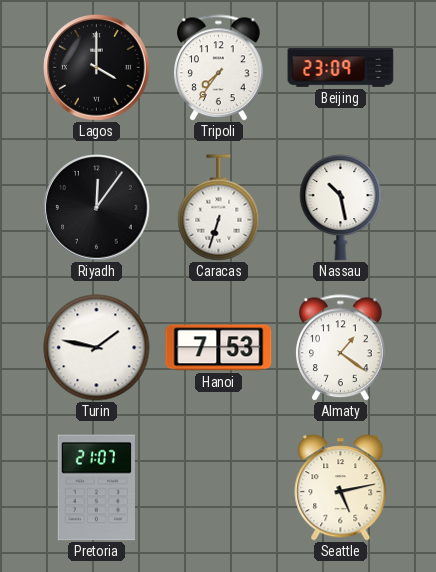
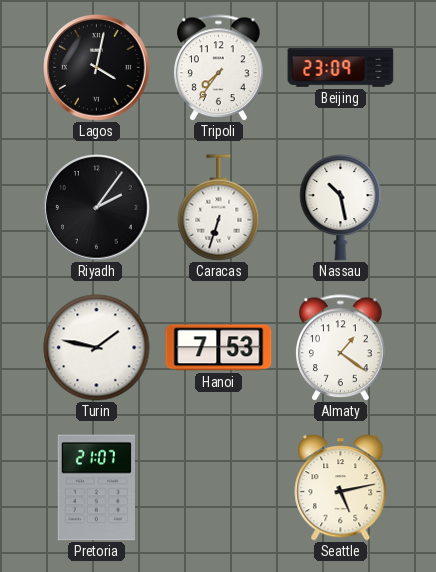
Lagos: 4:00 -> 4:02
Riyadh: 12:06 -> 2:06
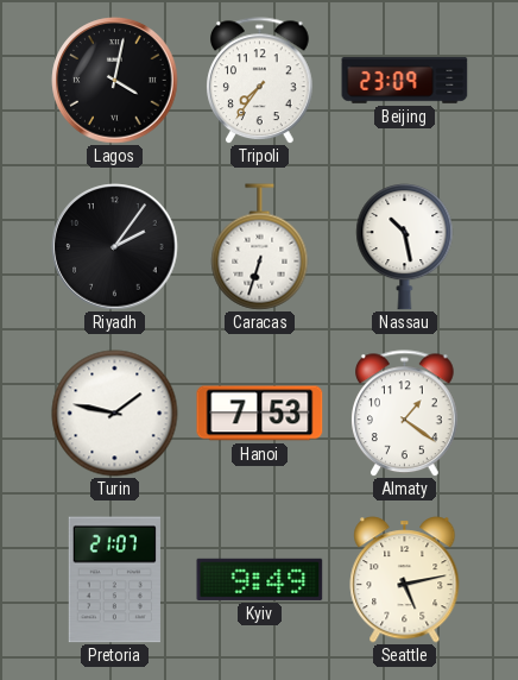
Kyiv: none -> 9:49
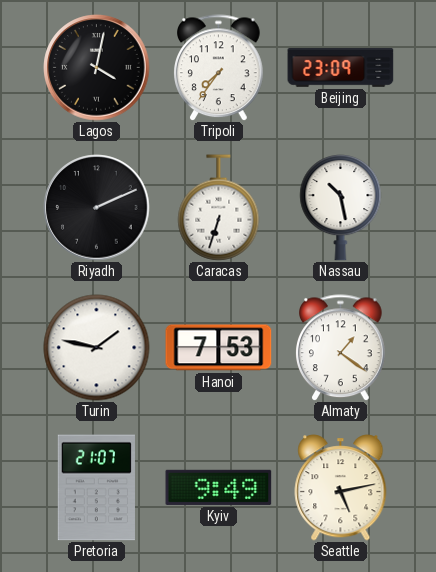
Riyadh: 2:06 -> 2:11
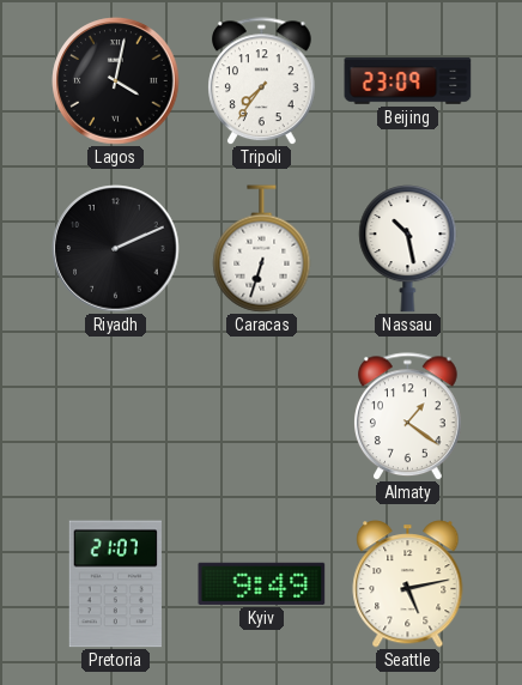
Turin: 1:47 -> none
Hanoi: 7:53 -> none
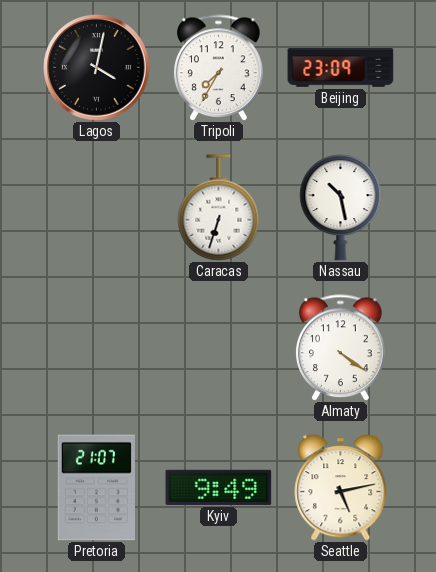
Tripoli: 7:36 -> 7:35
Riyadh: 2:11 -> none
Almaty: 1:21 -> 4:21
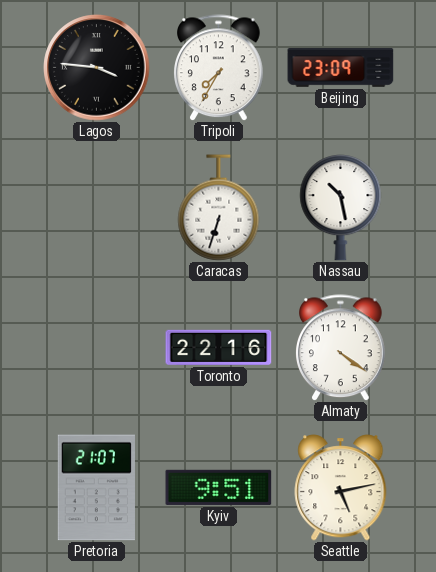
Lagos: 4:02 -> 3:46
Toronto: none -> 22:16
Kyiv: 9:49 -> 9:51
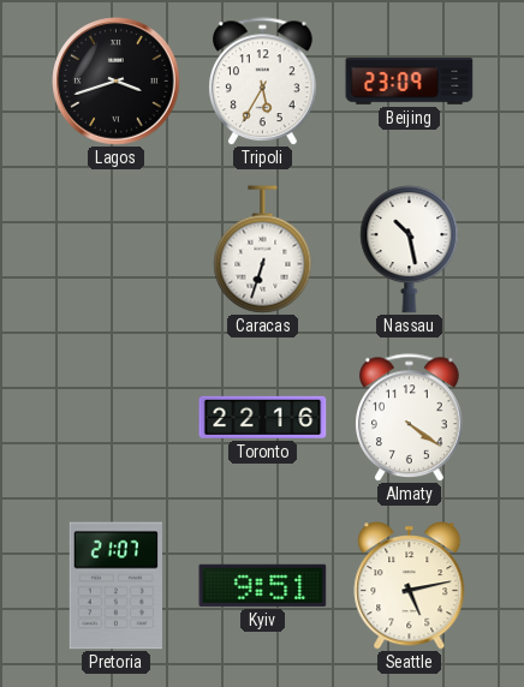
Lagos: 3:46 -> 3:42
Tripoli: 7:35 -> 5:35
